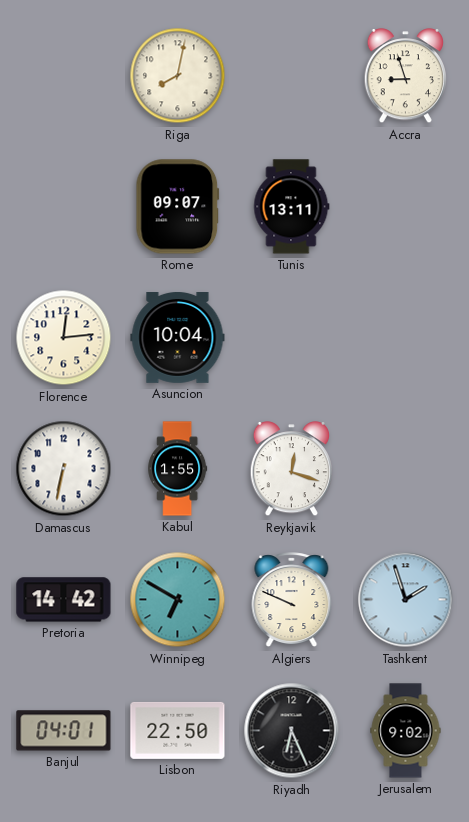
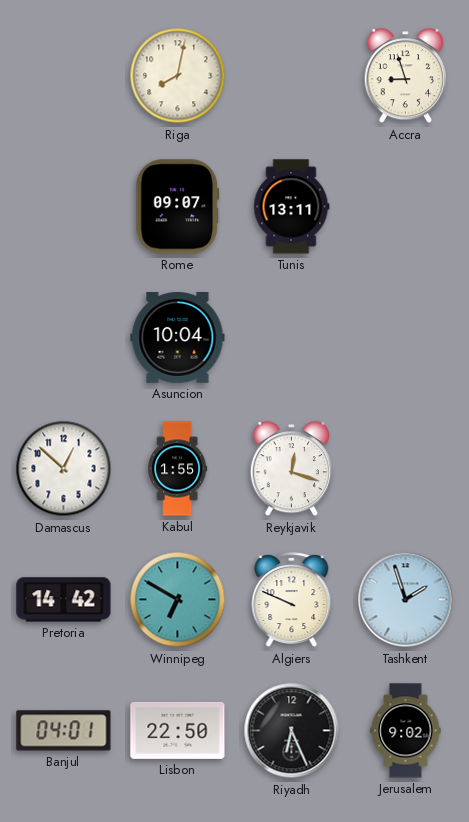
Florence: 12:14 -> none
Damascus: 6:32 -> 12:52
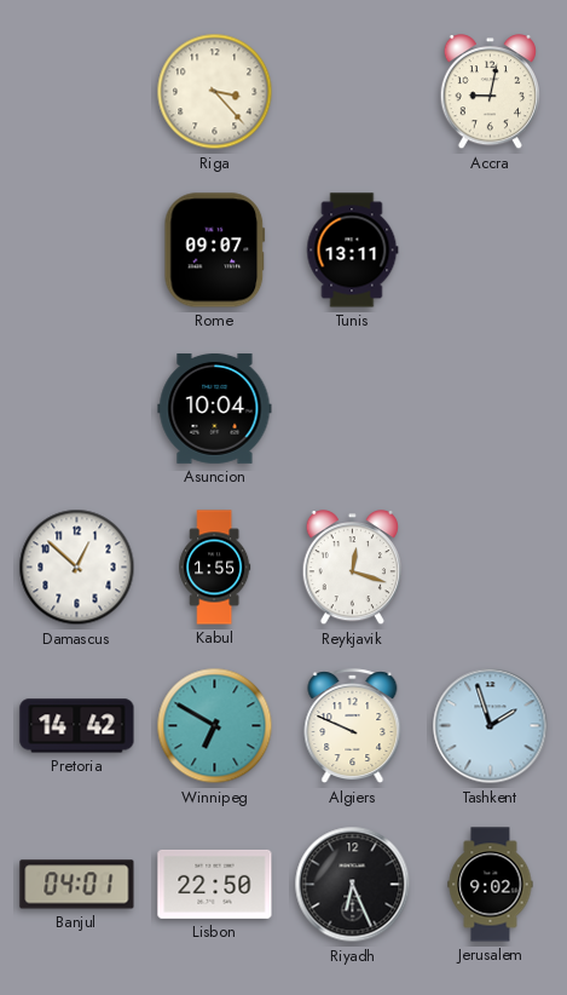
Riga: 8:02 -> 3:23
Accra: 8:57 -> 9:02
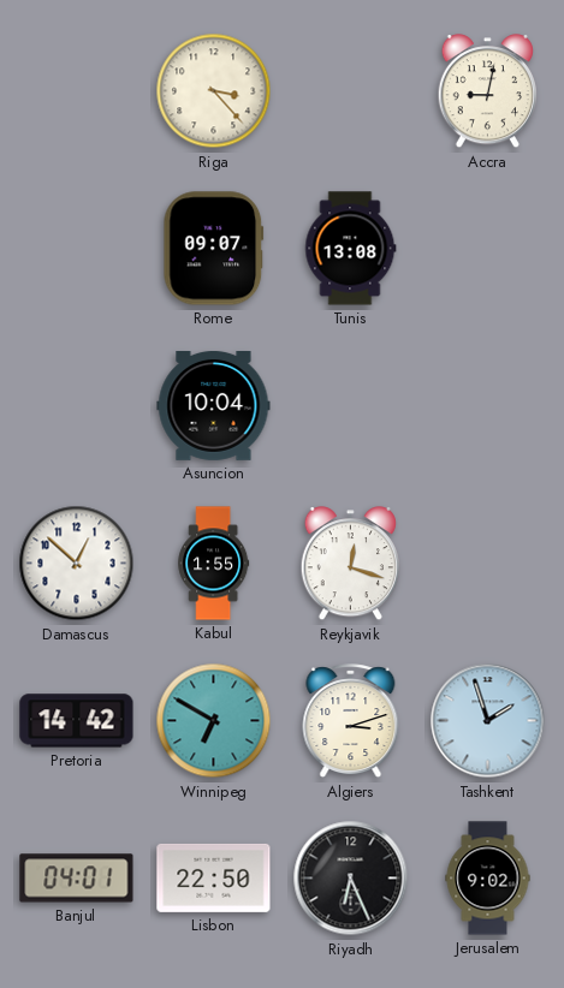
Tunis: 13:11 -> 13:08
Algiers: 9:49 -> 3:12
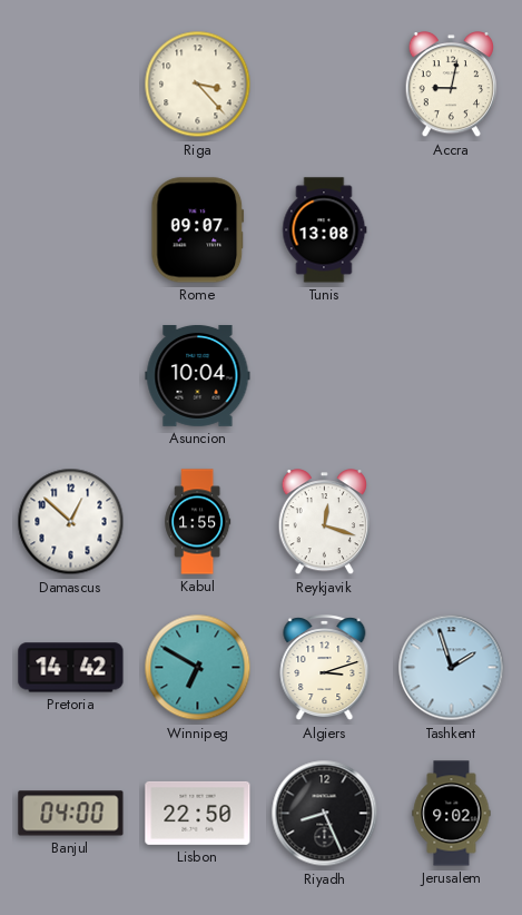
Banjul: 04:01 -> 04:00
Riyadh: 6:26 -> 8:26
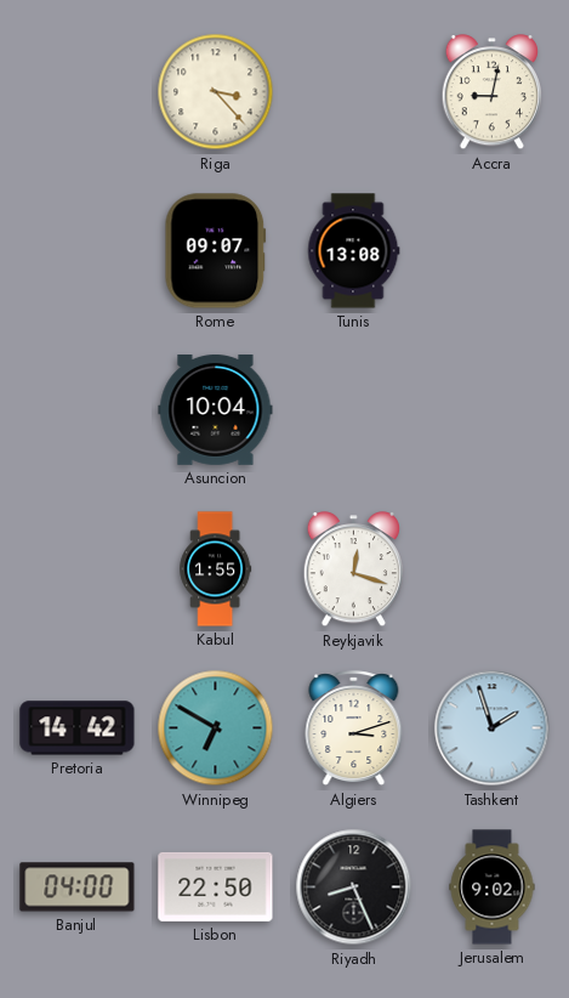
Damascus: 12:52 -> none
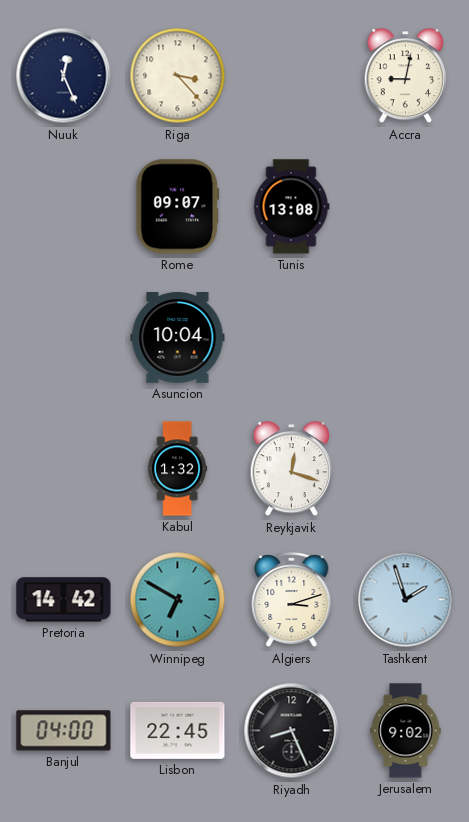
Nuuk: none -> 12:26
Kabul: 1:55 -> 1:32
Lisbon: 22:50 -> 22:45
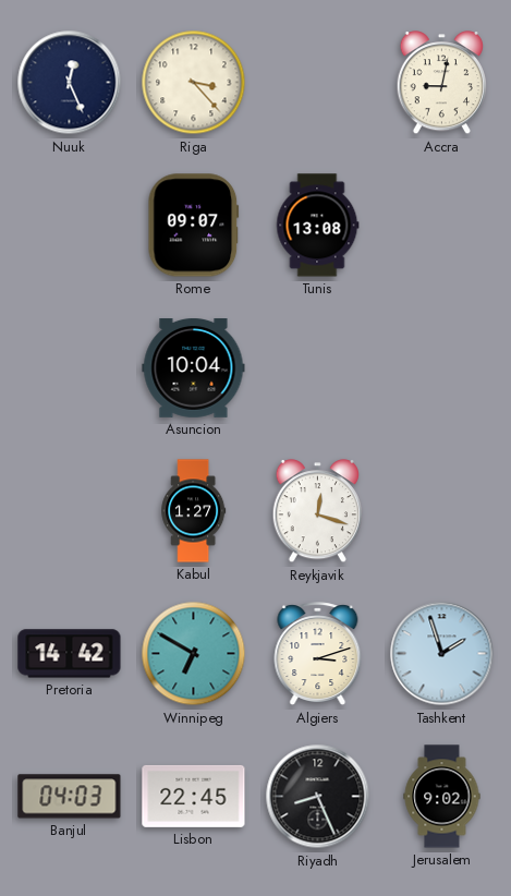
Kabul: 1:32 -> 1:27
Banjul: 04:00 -> 04:03
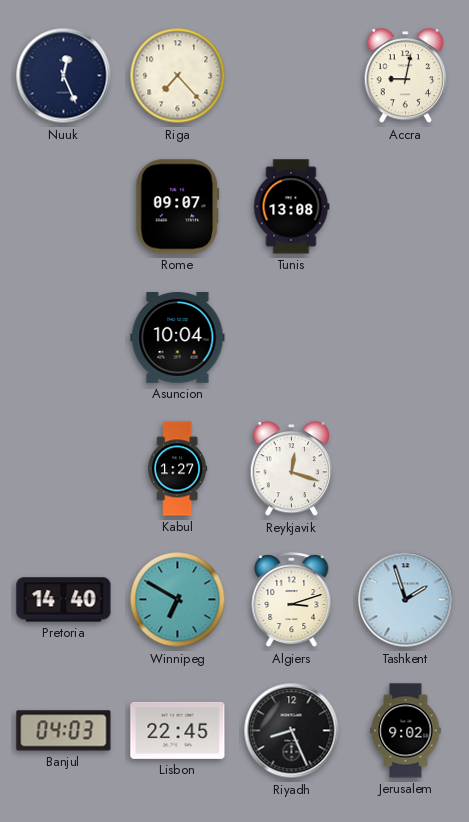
Riga: 3:23 -> 7:23
Pretoria: 14:42 -> 14:40
